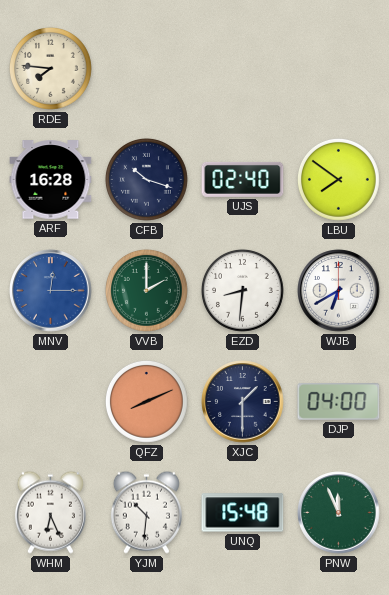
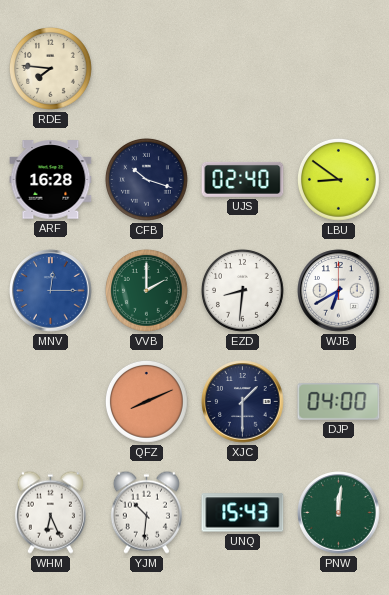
LBU: 7:51 -> 8:51
UNQ: 15:48 -> 15:43
PNW: 11:56 -> 12:01
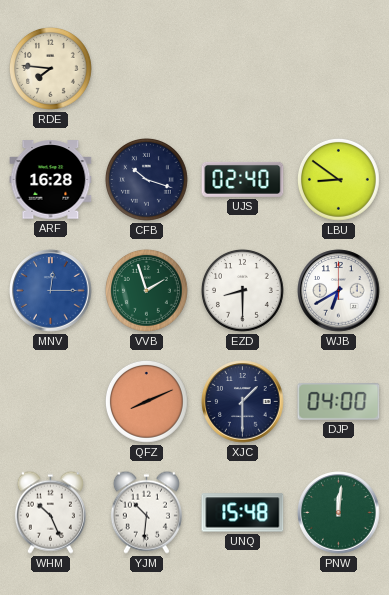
VVB: 2:00 -> 1:57
EZD: 8:31 -> 8:30
WHM: 6:26 -> 10:26
UNQ: 15:43 -> 15:48
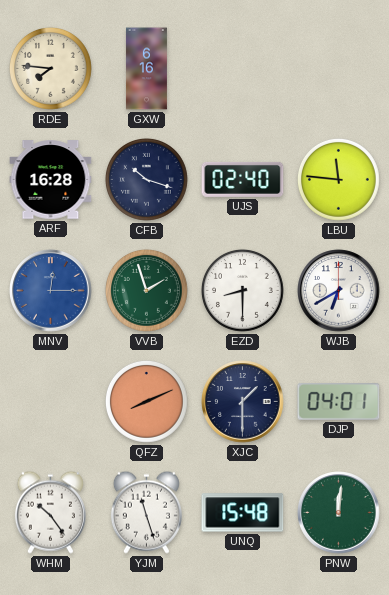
GXW: none -> 6:16
LBU: 8:51 -> 11:46
DJP: 04:00 -> 04:01
WHM: 10:26 -> 10:24
YJM: 10:31 -> 11:27
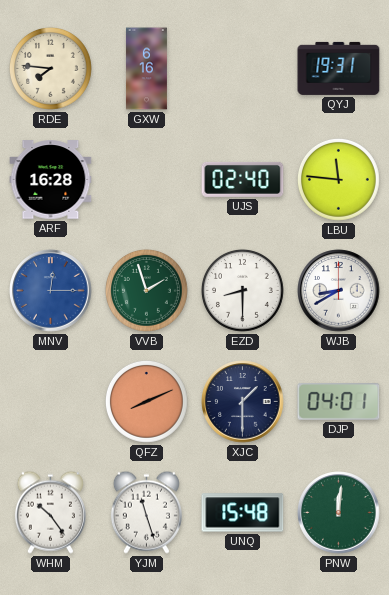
QYJ: none -> 19:31
CFB: 10:18 -> none
WJB: 6:40 -> 8:40
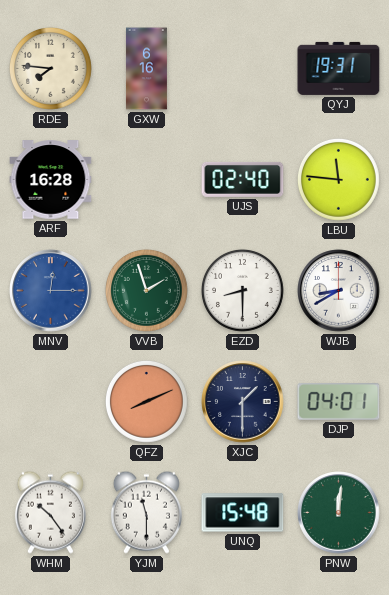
YJM: 11:27 -> 11:30
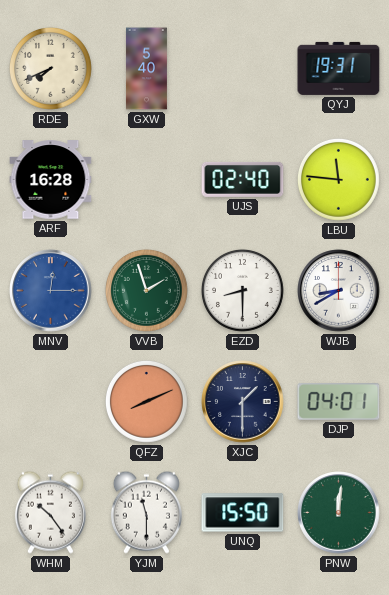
RDE: 7:46 -> 7:41
GXW: 6:16 -> 5:40
UNQ: 15:48 -> 15:50
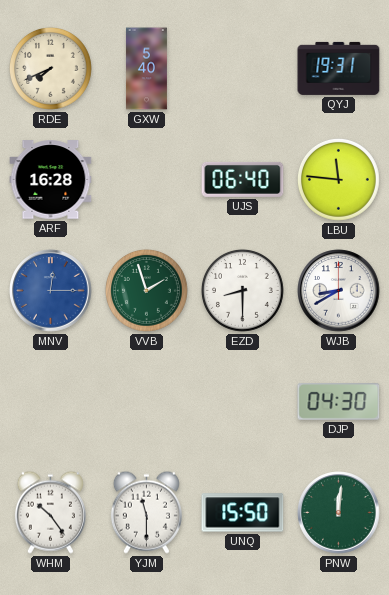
UJS: 02:40 -> 06:40
QFZ: 8:11 -> none
XJC: 1:30 -> none
DJP: 04:01 -> 04:30
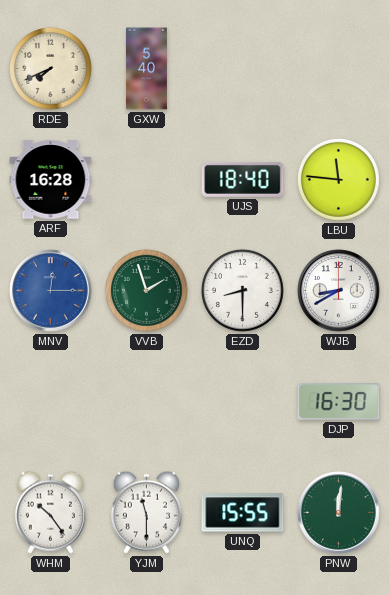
QYJ: 19:31 -> none
UJS: 06:40 -> 18:40
DJP: 04:30 -> 16:30
UNQ: 15:50 -> 15:55
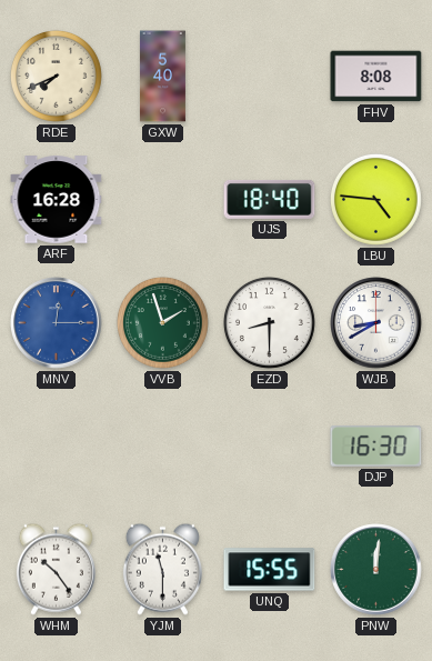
FHV: none -> 8:08
LBU: 11:46 -> 4:46
